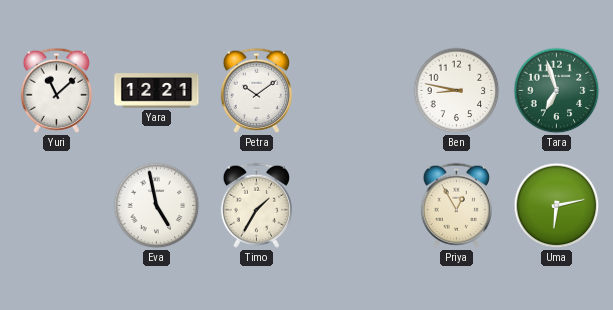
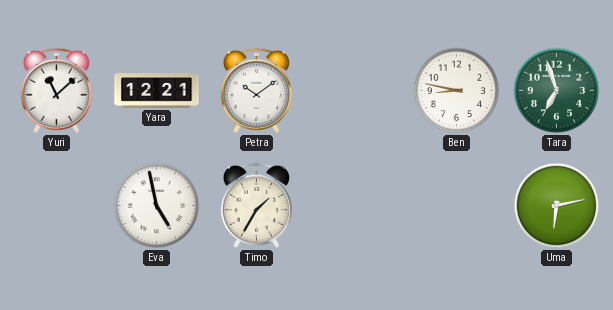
Priya: 12:55 -> none
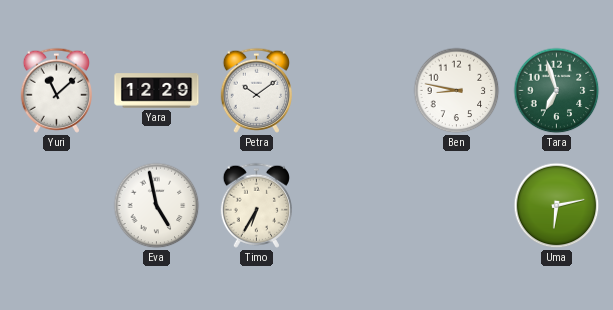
Yara: 12:21 -> 12:29
Timo: 1:35 -> 6:35
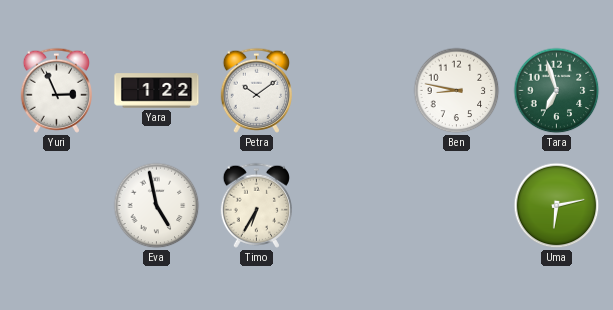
Yuri: 11:08 -> 2:56
Yara: 12:29 -> 1:22
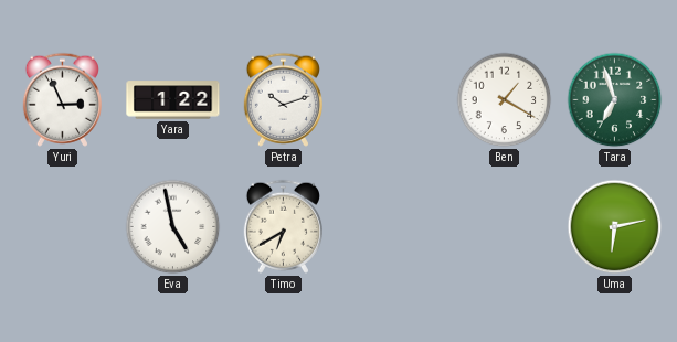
Petra: 10:09 -> 10:12
Ben: 8:47 -> 1:20
Timo: 6:35 -> 6:40
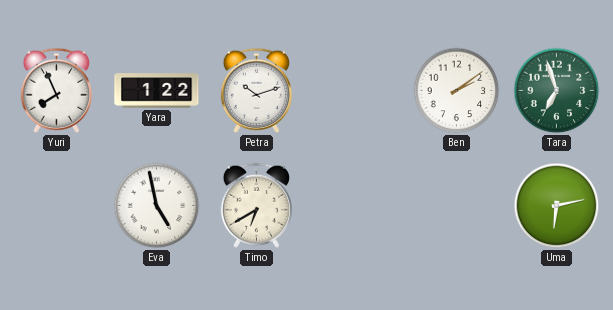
Yuri: 2:56 -> 7:56
Ben: 1:20 -> 2:09
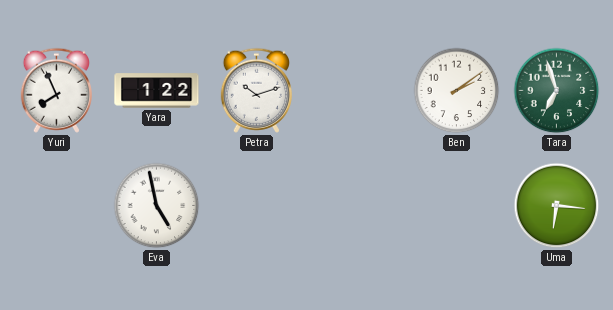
Timo: 6:40 -> none
Uma: 6:13 -> 6:16
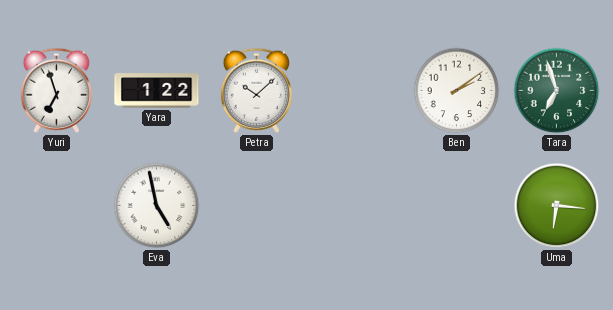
Yuri: 7:56 -> 6:57
Petra: 10:12 -> 10:08
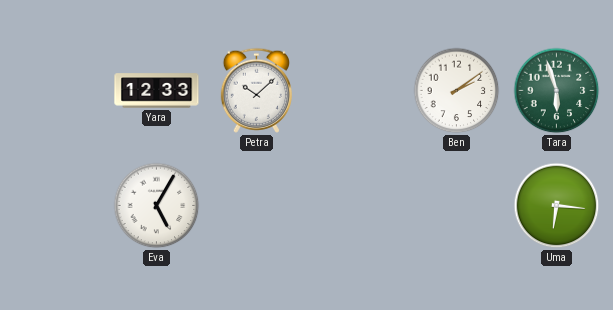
Yuri: 6:57 -> none
Yara: 1:22 -> 12:33
Tara: 6:57 -> 5:57
Eva: 4:58 -> 5:05
